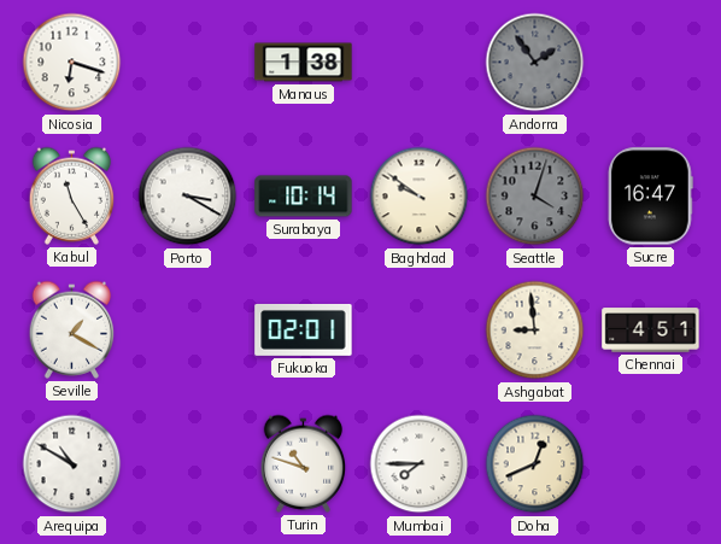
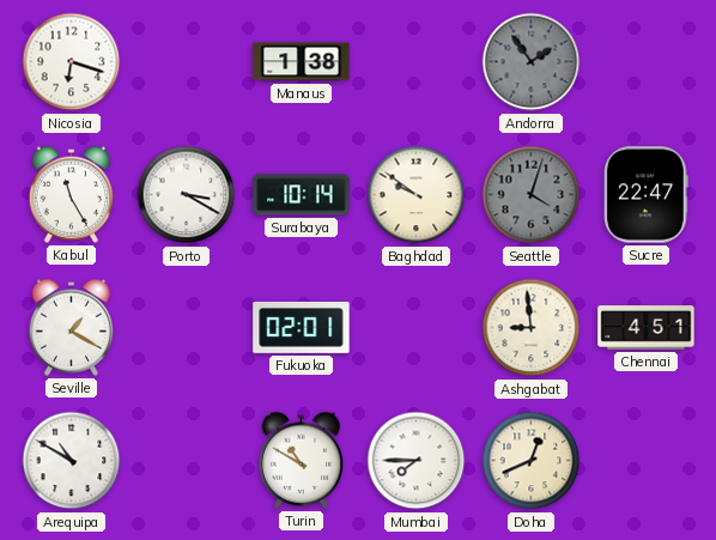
Sucre: 16:47 -> 22:47
Turin: 10:48 -> 10:50
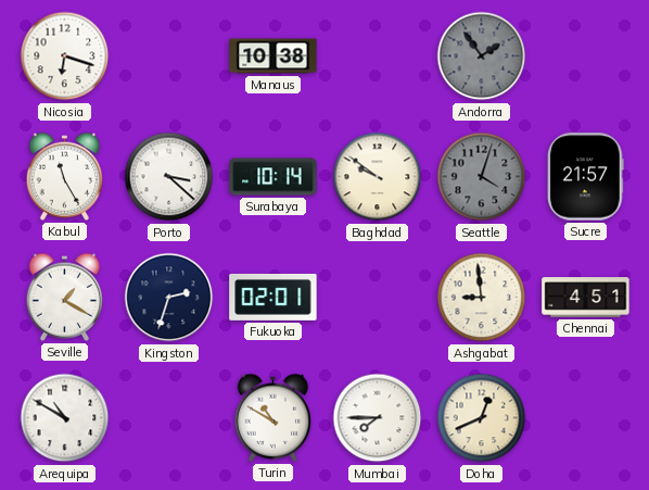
Manaus: 1:38 -> 10:38
Porto: 3:20 -> 3:22
Sucre: 22:47 -> 21:57
Kingston: none -> 2:33
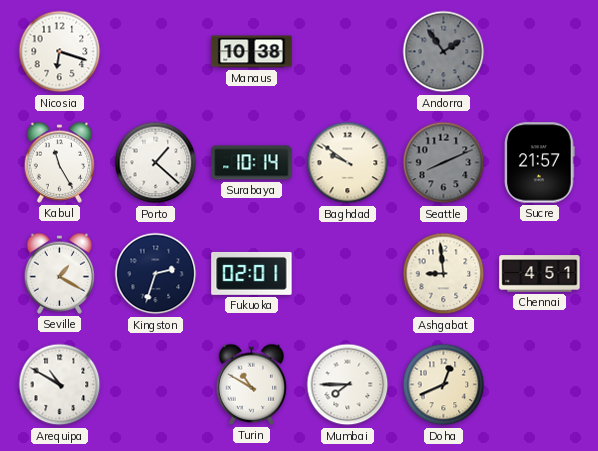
Porto: 3:22 -> 1:22
Seattle: 4:03 -> 8:11
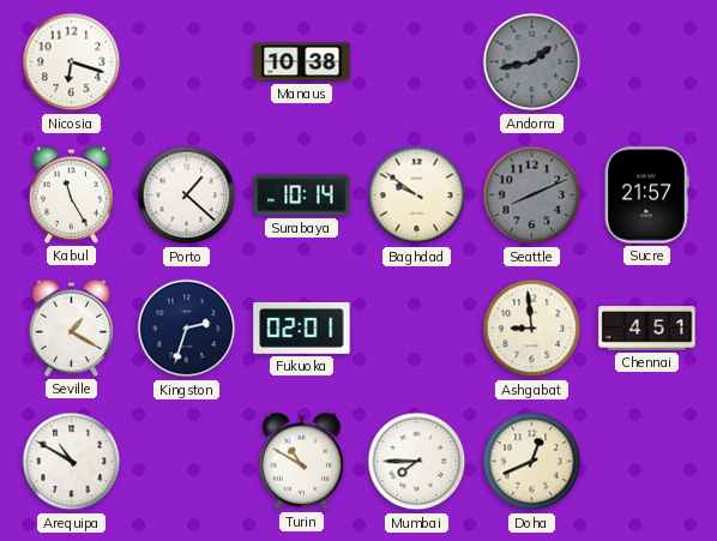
Andorra: 1:54 -> 1:43
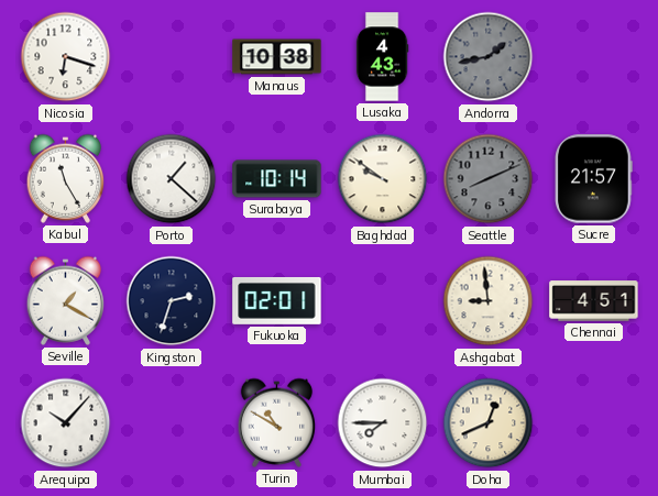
Lusaka: none -> 4:43
Arequipa: 10:50 -> 10:07
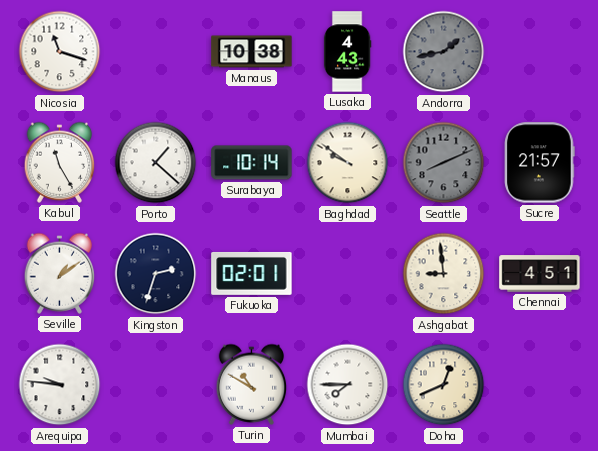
Nicosia: 6:18 -> 11:18
Seville: 1:20 -> 1:09
Arequipa: 10:07 -> 9:46
